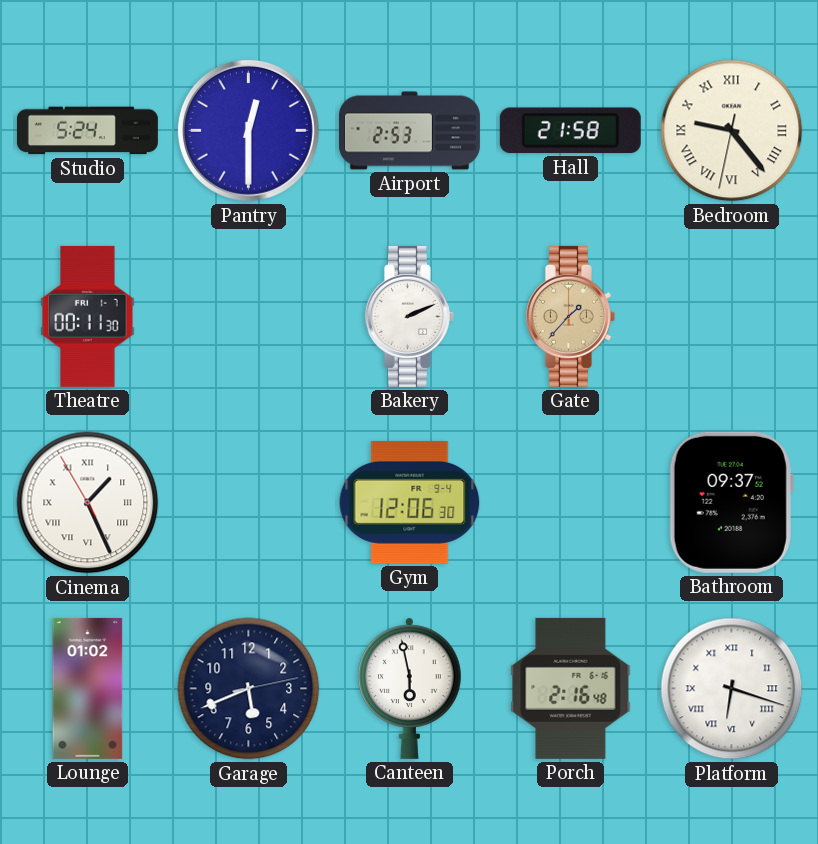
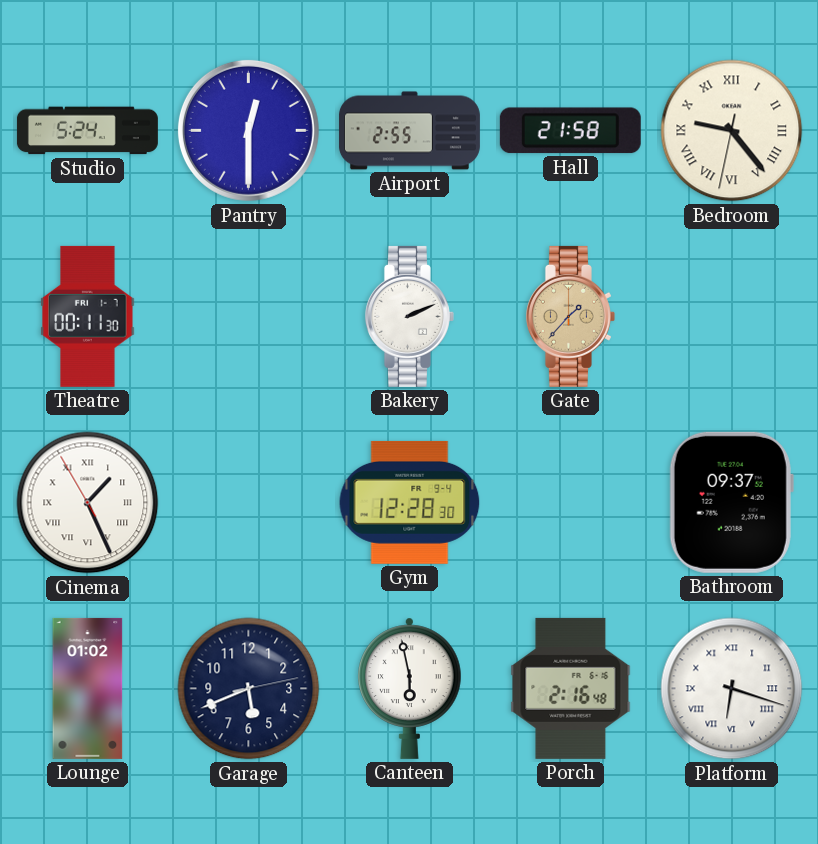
Airport: 2:53 -> 2:55
Gym: 12:06 -> 12:28
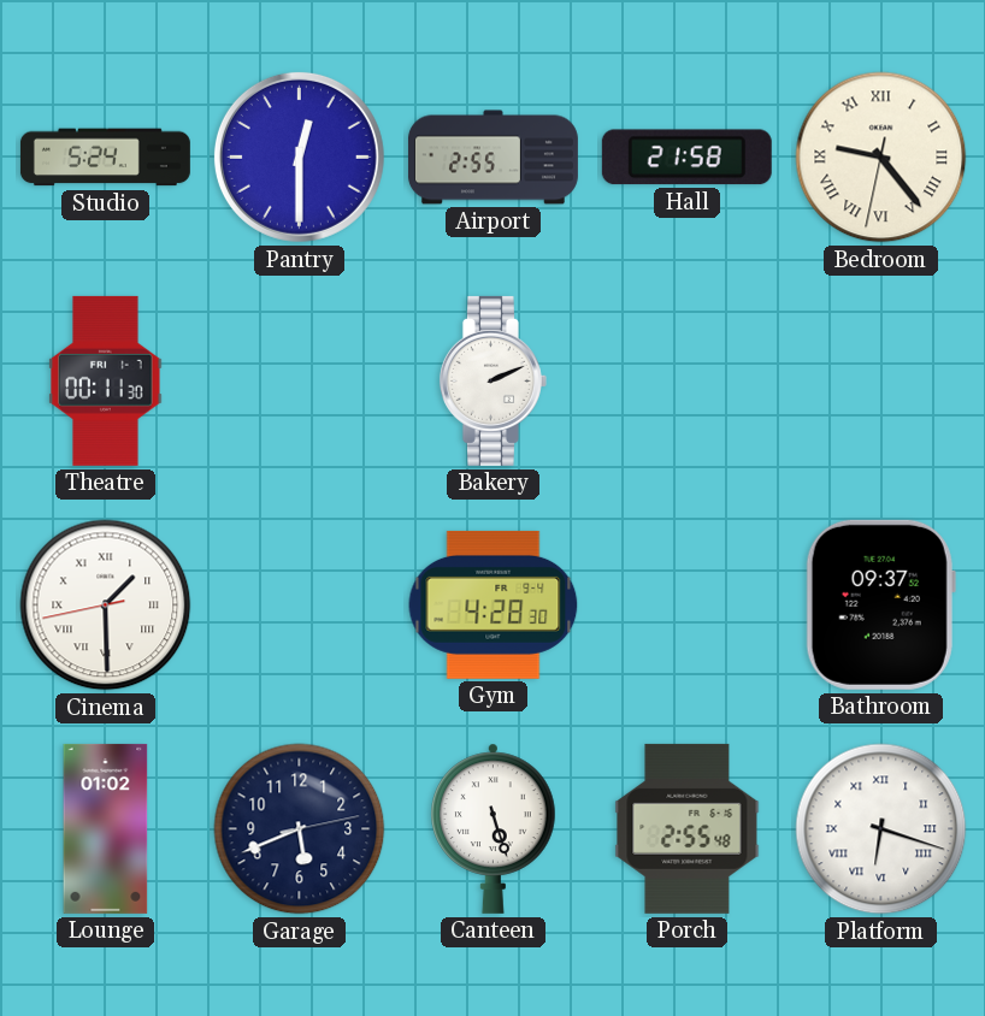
Gate: 1:37 -> none
Cinema: 1:25 -> 1:29
Gym: 12:28 -> 4:28
Canteen: 5:58 -> 5:27
Porch: 2:16 -> 2:55
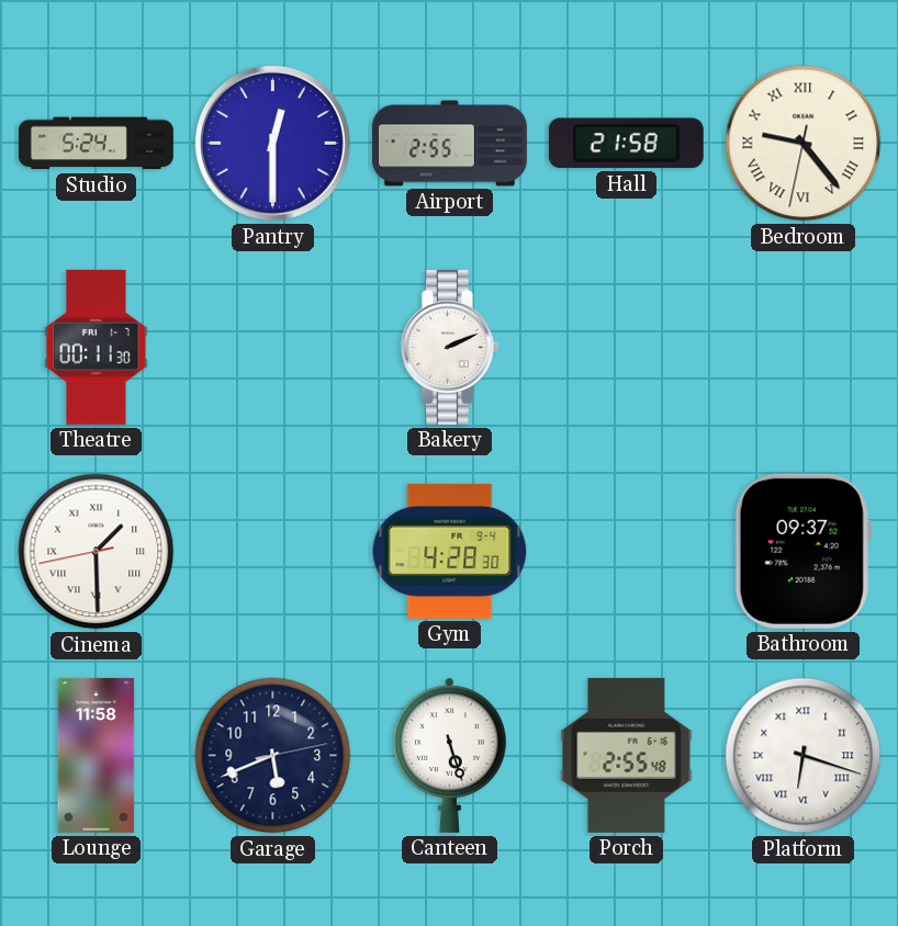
Lounge: 01:02 -> 11:58
